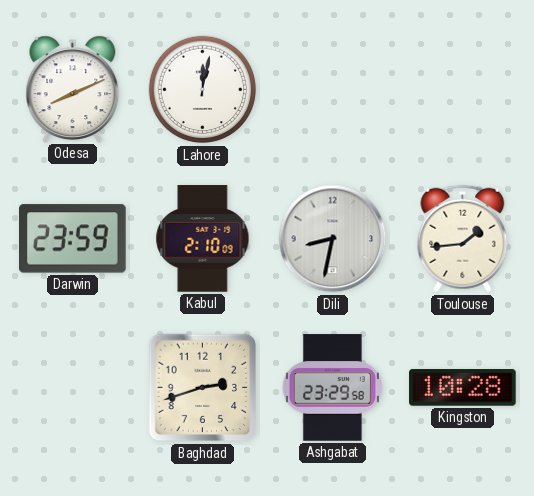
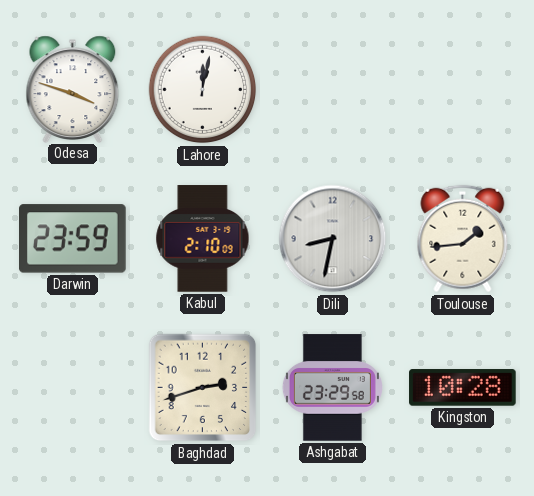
Odesa: 8:11 -> 3:48
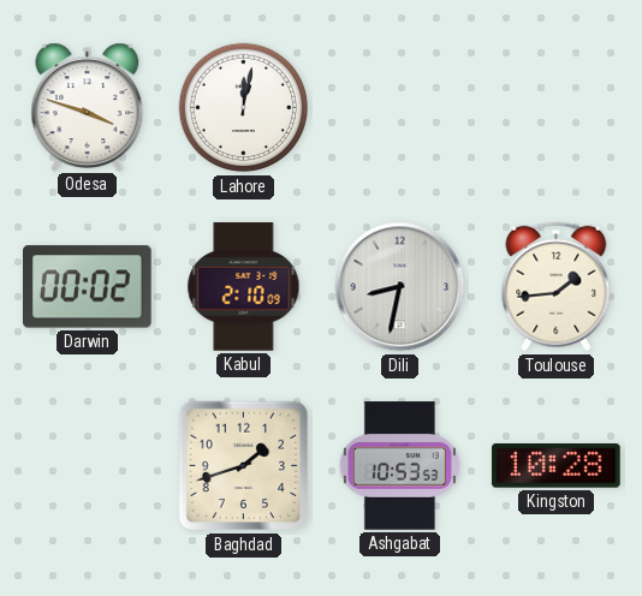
Darwin: 23:59 -> 00:02
Baghdad: 2:42 -> 1:42
Ashgabat: 23:29 -> 10:53
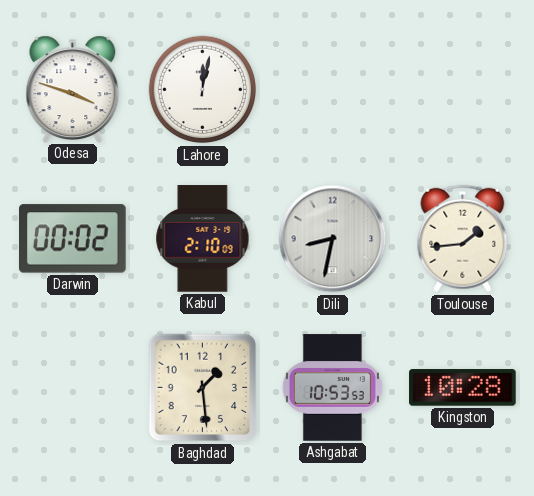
Baghdad: 1:42 -> 1:29
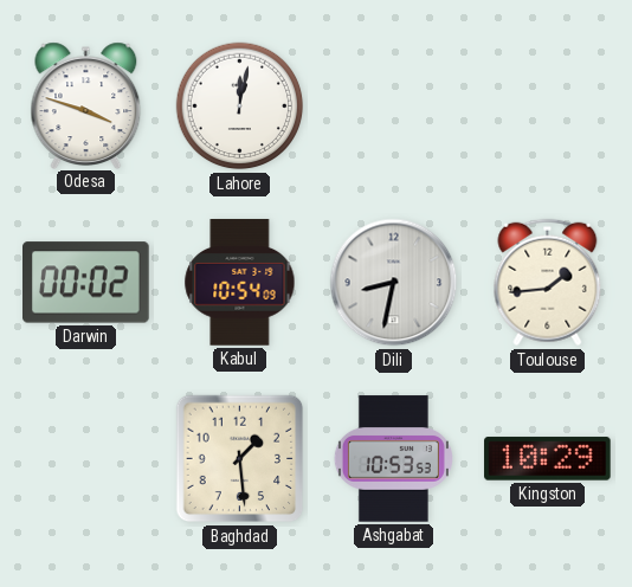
Kabul: 2:10 -> 10:54
Kingston: 10:28 -> 10:29
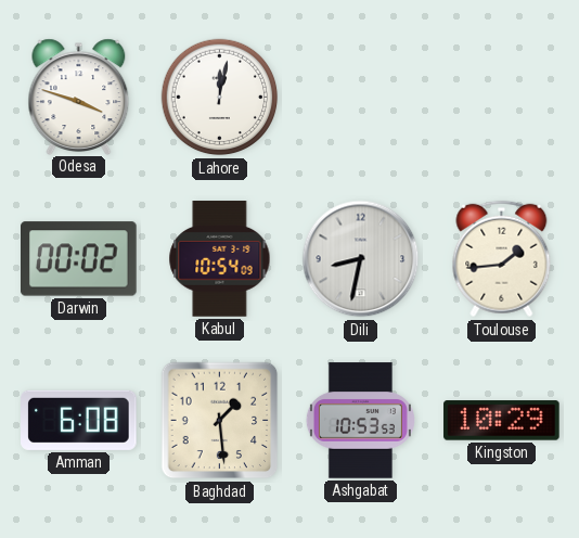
Amman: none -> 6:08
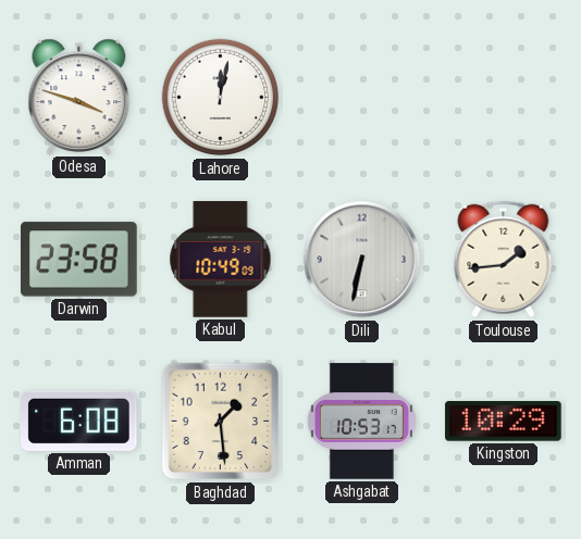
Darwin: 00:02 -> 23:58
Kabul: 10:54 -> 10:49
Dili: 8:32 -> 6:32
Ashgabat: 10:53:53 -> 10:53:17
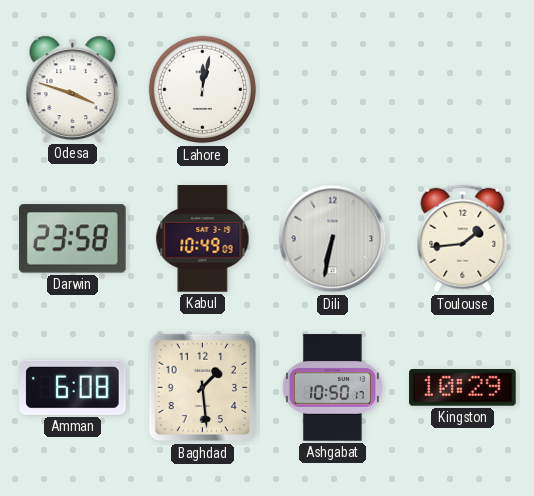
Ashgabat: 10:53 -> 10:50
